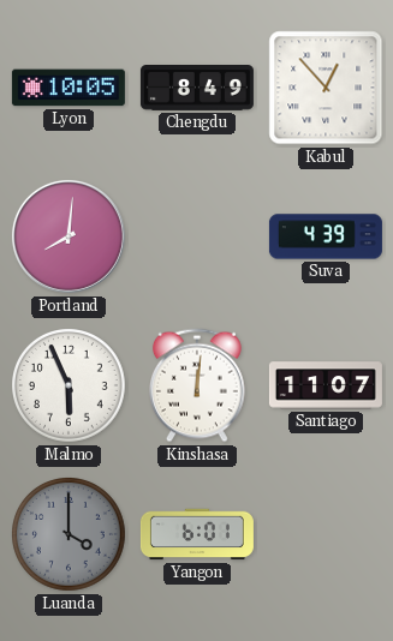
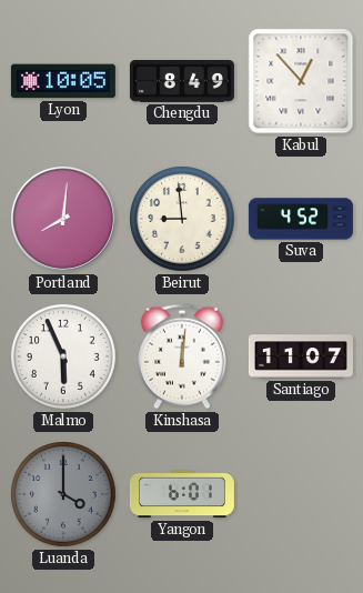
Beirut: none -> 8:59
Suva: 4:39 -> 4:52
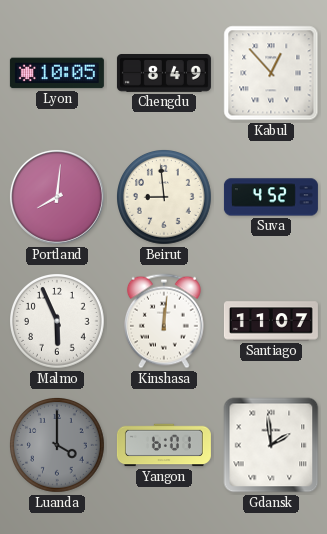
Gdansk: none -> 1:59
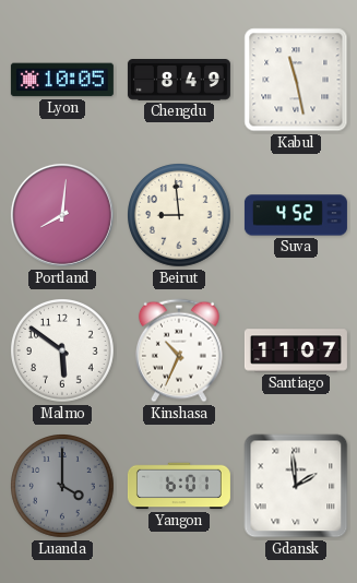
Kabul: 12:53 -> 11:28
Malmo: 5:56 -> 5:51
Kinshasa: 12:01 -> 10:34
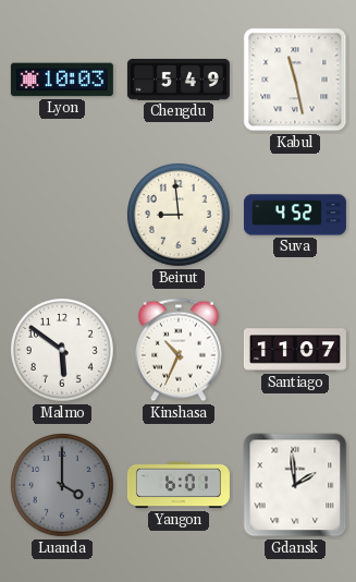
Lyon: 10:05 -> 10:03
Chengdu: 8:49 -> 5:49
Portland: 8:01 -> none
